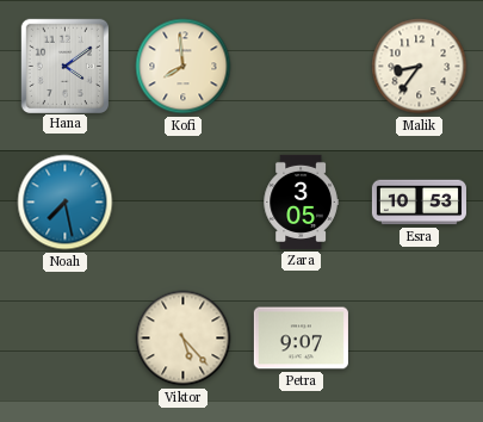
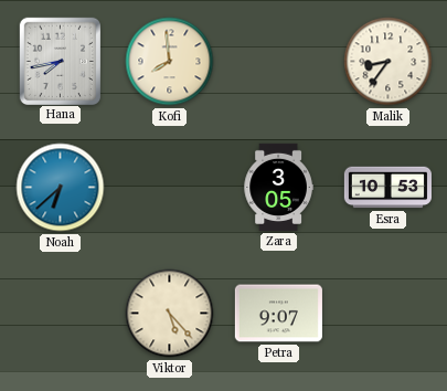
Hana: 4:09 -> 7:43
Noah: 7:28 -> 6:38
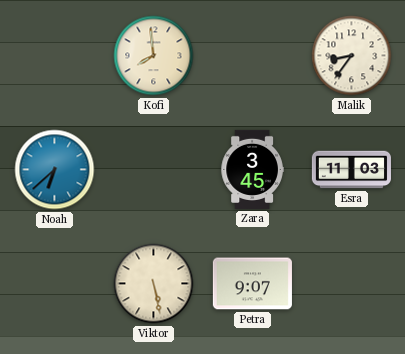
Hana: 7:43 -> none
Zara: 3:05 -> 3:45
Esra: 10:53 -> 11:03
Viktor: 5:23 -> 5:28
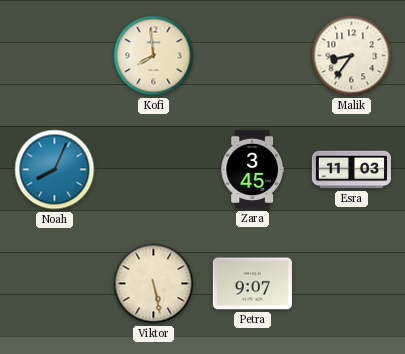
Noah: 6:38 -> 8:04
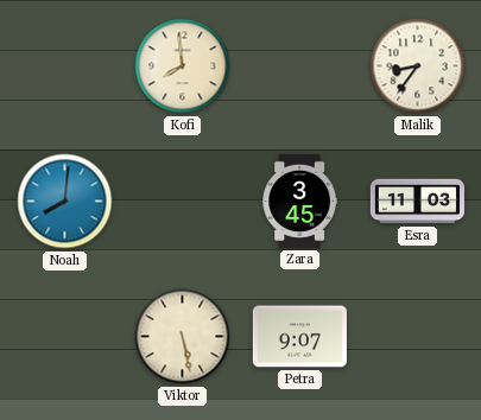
Noah: 8:04 -> 8:01
